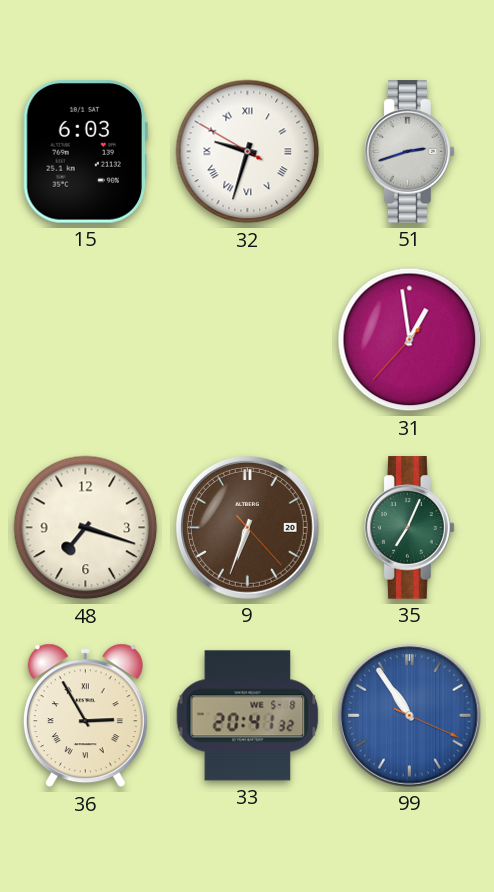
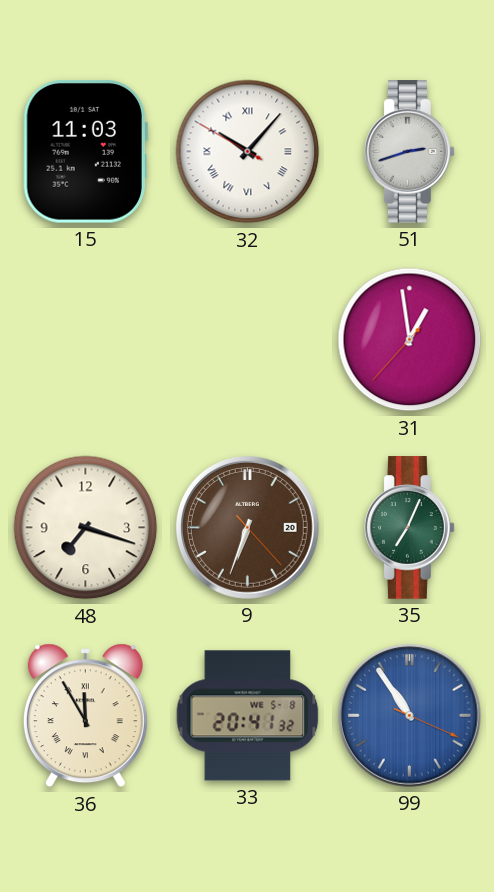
15: 6:03 -> 11:03
32: 9:32 -> 10:06
36: 2:55 -> 11:55
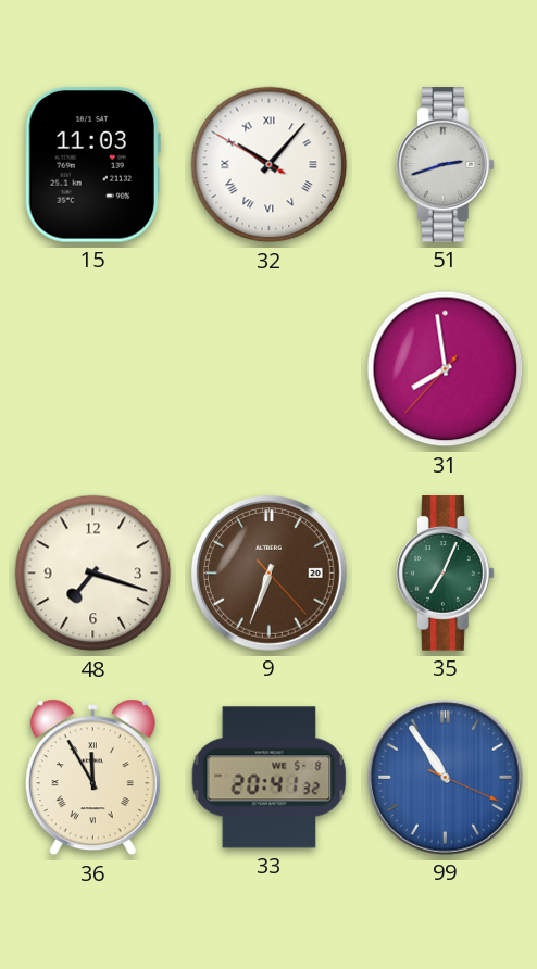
31: 12:58 -> 7:58
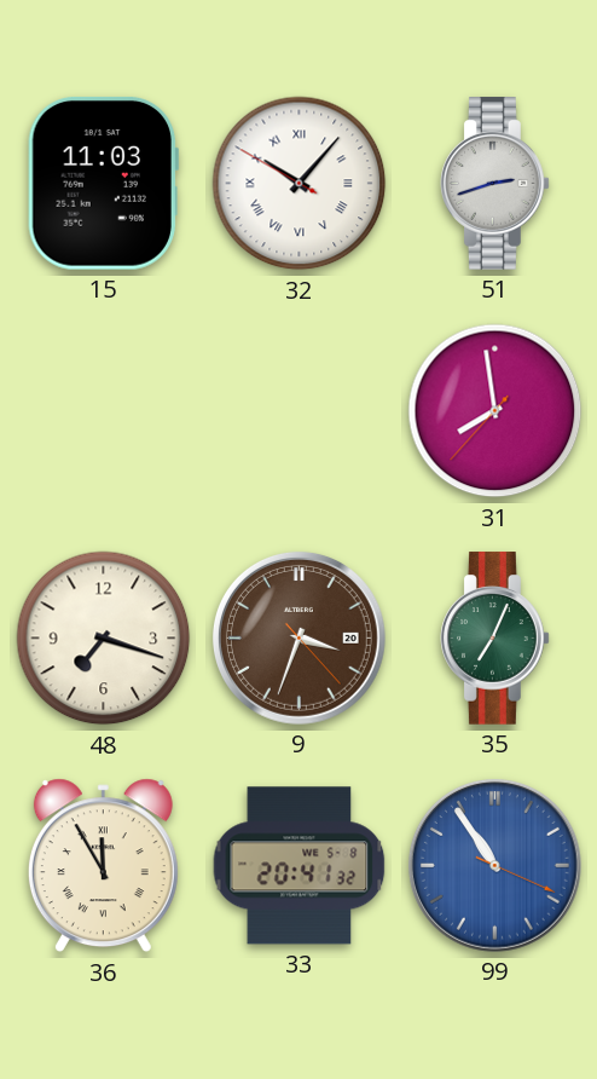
9: 6:33 -> 3:33
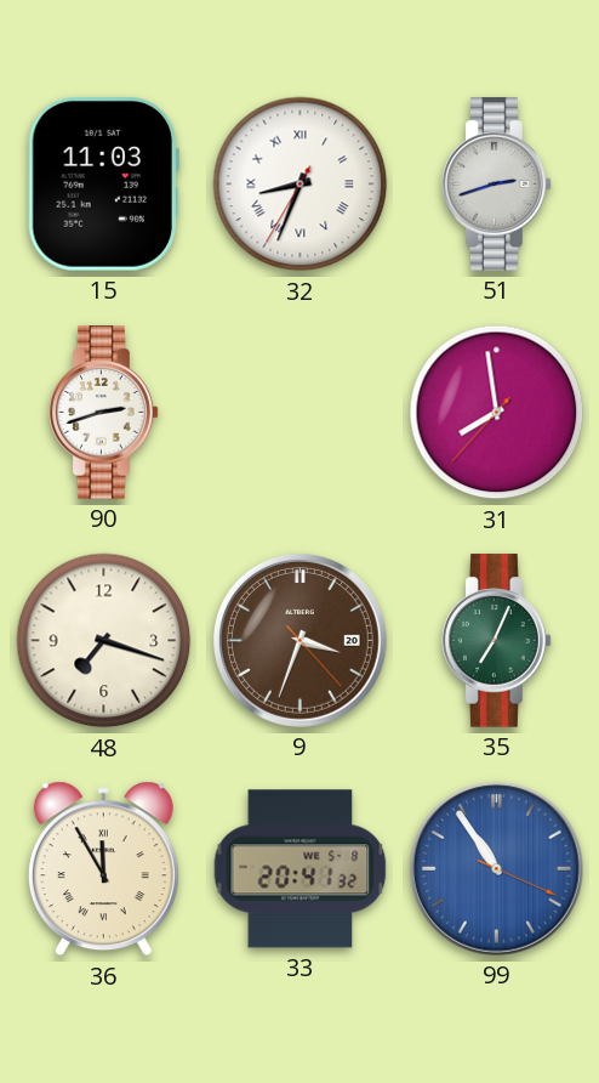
32: 10:06 -> 8:33
90: none -> 2:42
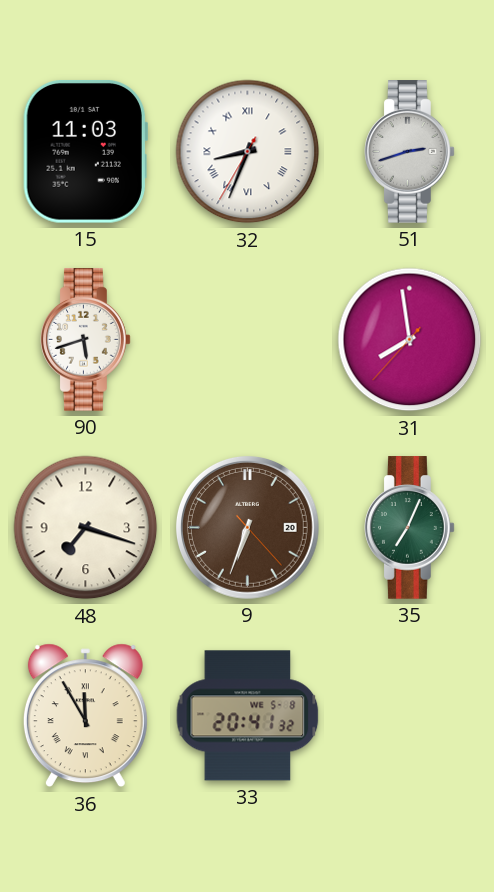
90: 2:42 -> 5:42
9: 3:33 -> 6:33
99: 10:54 -> none
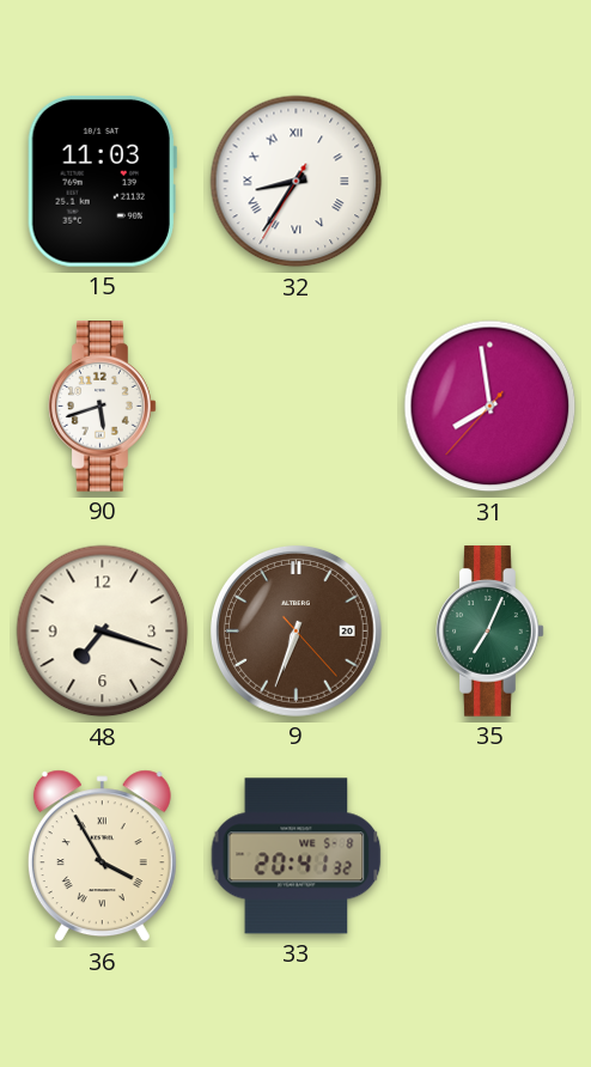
32: 8:33 -> 8:35
51: 2:42 -> none
36: 11:55 -> 3:55
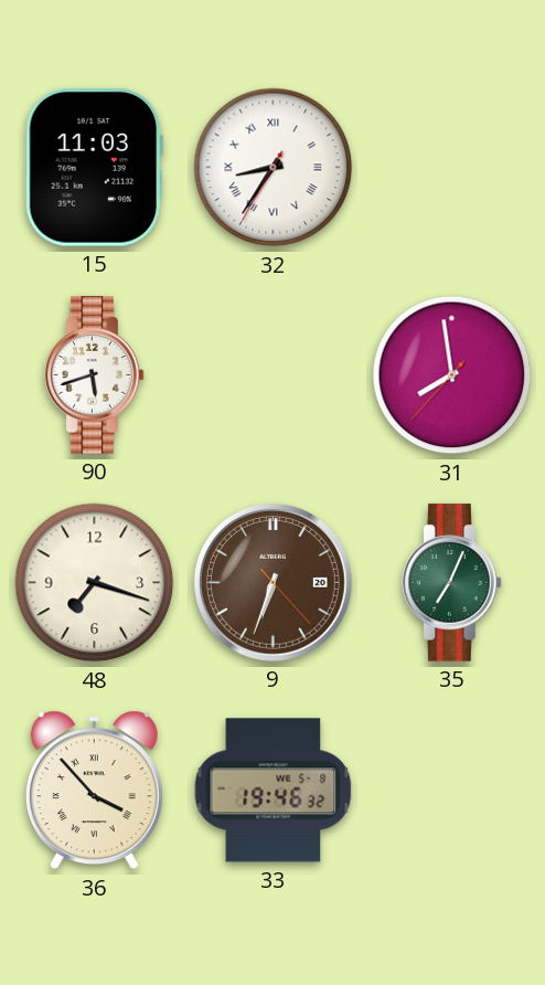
36: 3:55 -> 3:53
33: 20:41 -> 19:46
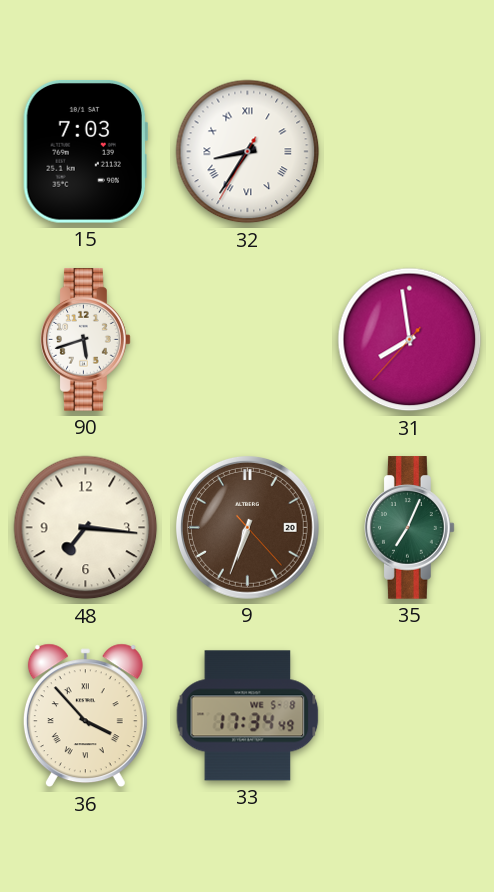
15: 11:03 -> 7:03
48: 7:18 -> 7:16
33: 19:46 -> 17:34
